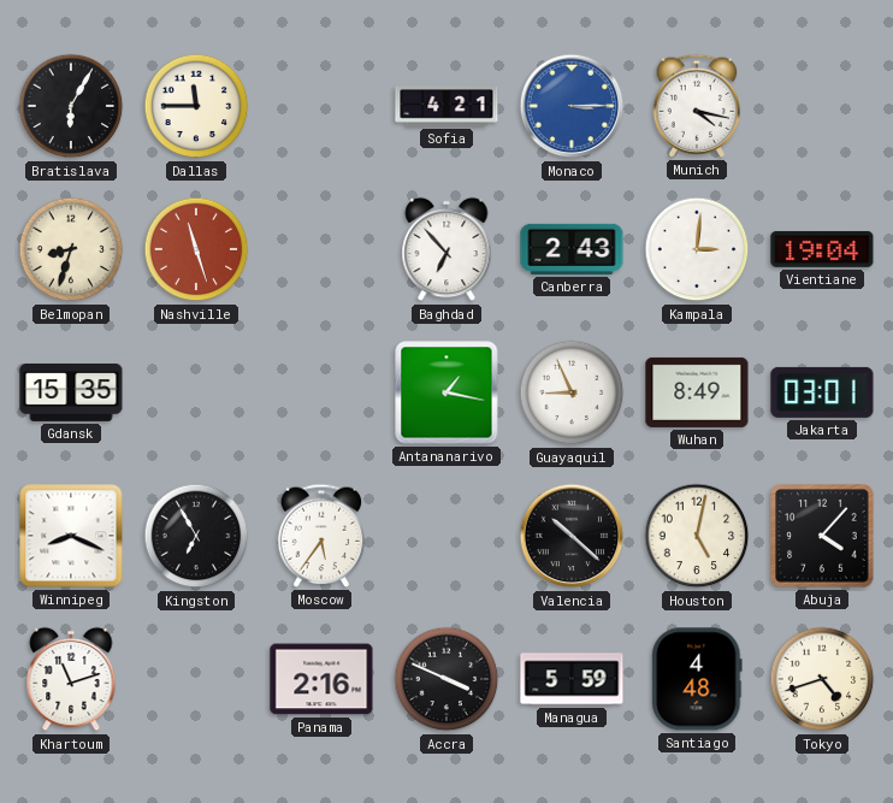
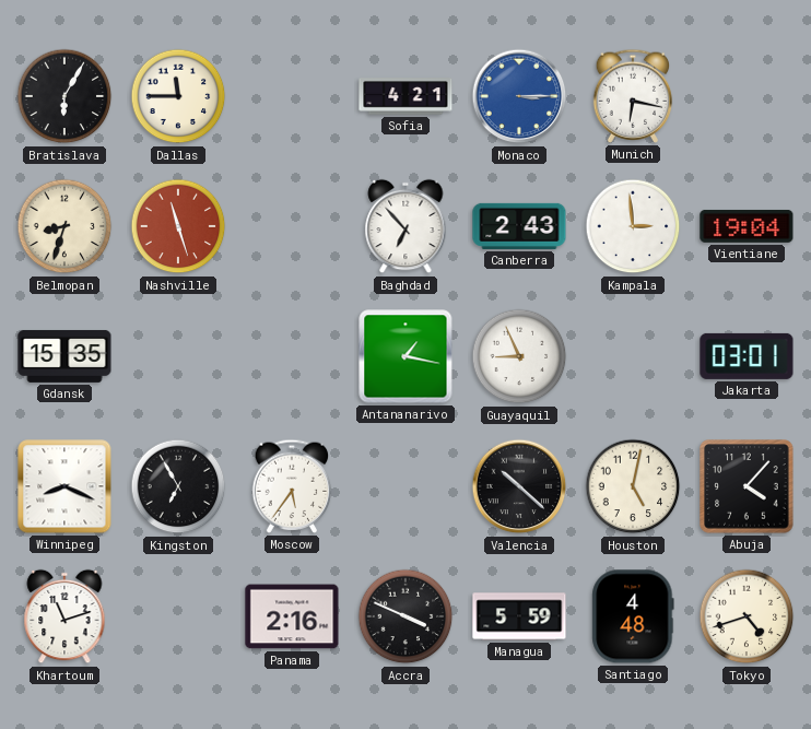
Munich: 4:17 -> 6:17
Kampala: 3:01 -> 2:59
Wuhan: 8:49 -> none
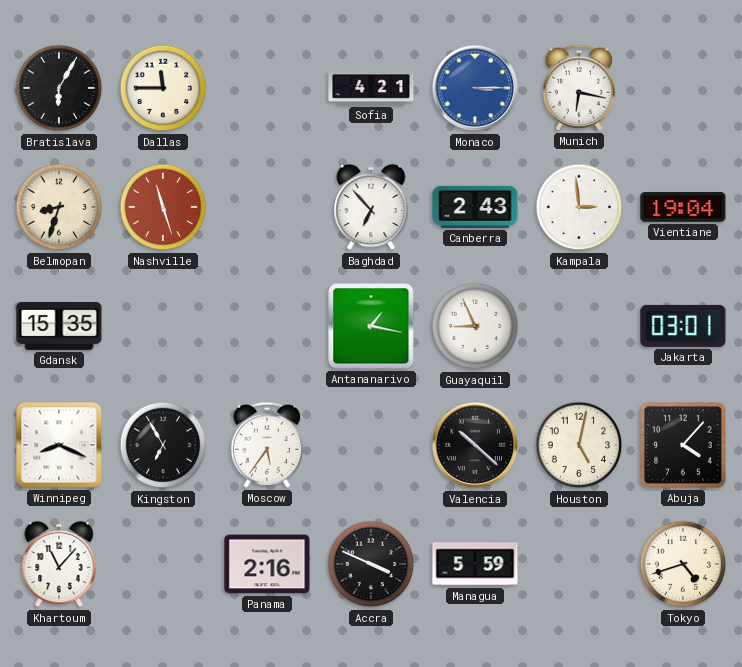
Khartoum: 11:12 -> 11:07
Santiago: 4:48 -> none
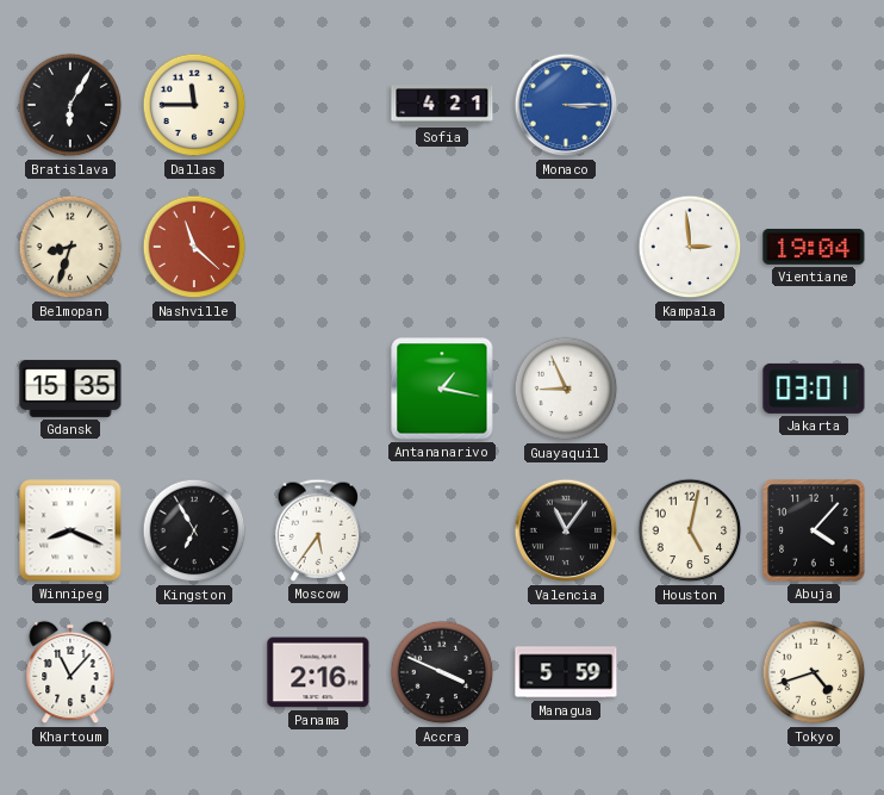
Munich: 6:17 -> none
Nashville: 11:27 -> 11:22
Baghdad: 6:53 -> none
Canberra: 2:43 -> none
Valencia: 10:22 -> 11:06
